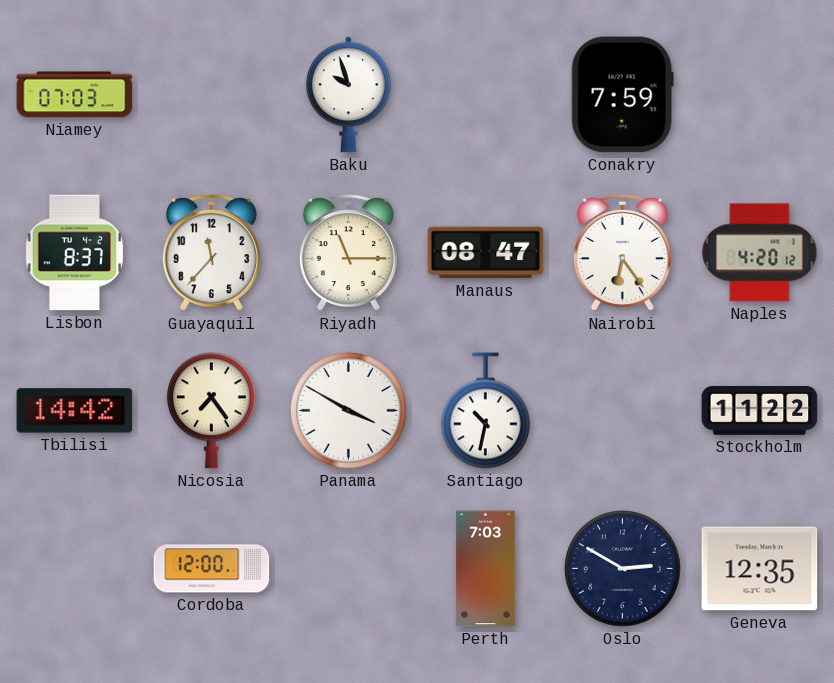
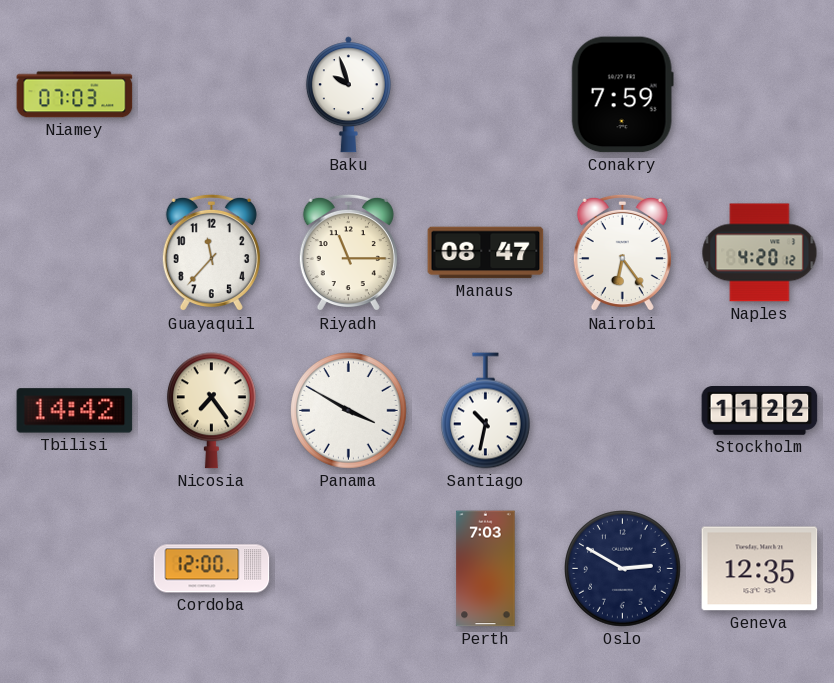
Lisbon: 8:37 -> none
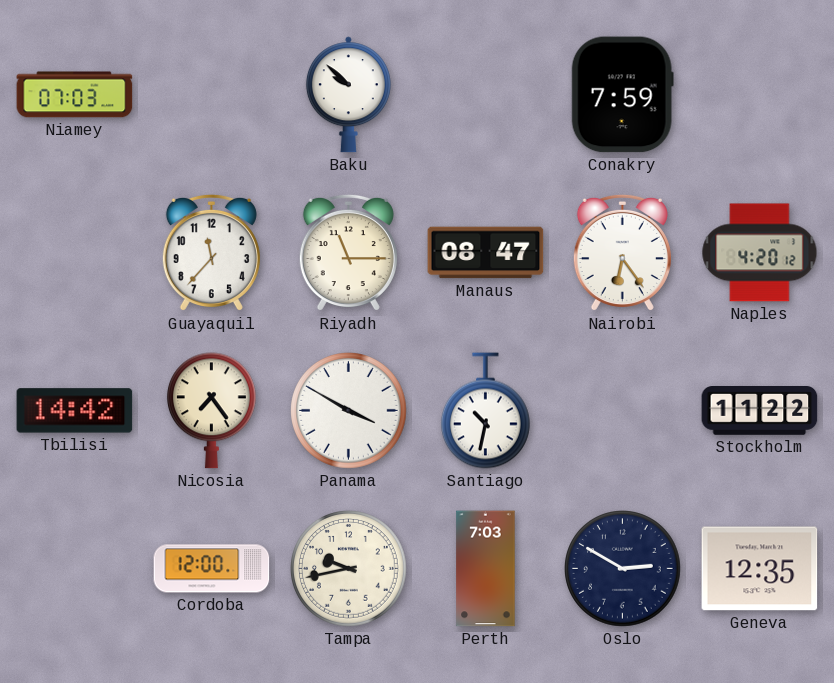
Baku: 9:57 -> 9:52
Tampa: none -> 9:43
